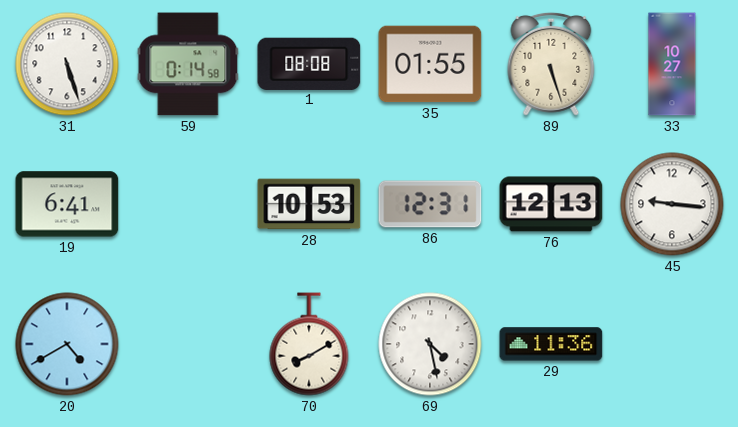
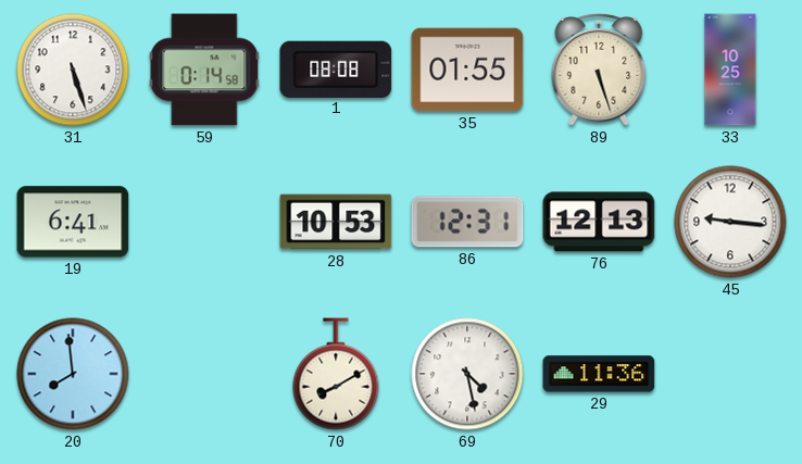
33: 10:27 -> 10:25
20: 4:40 -> 7:59
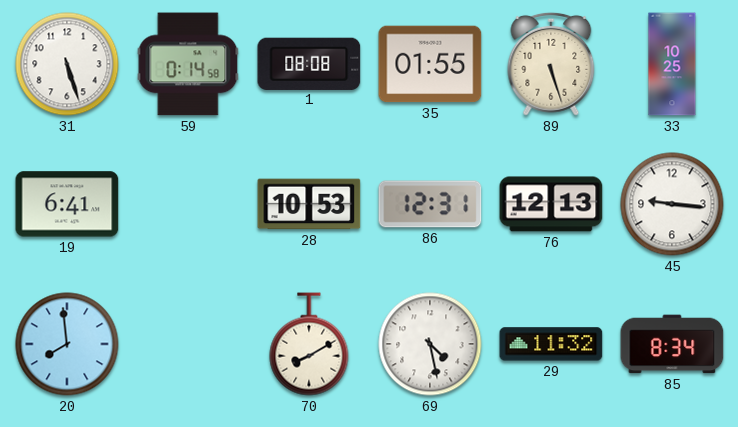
29: 11:36 -> 11:32
85: none -> 8:34
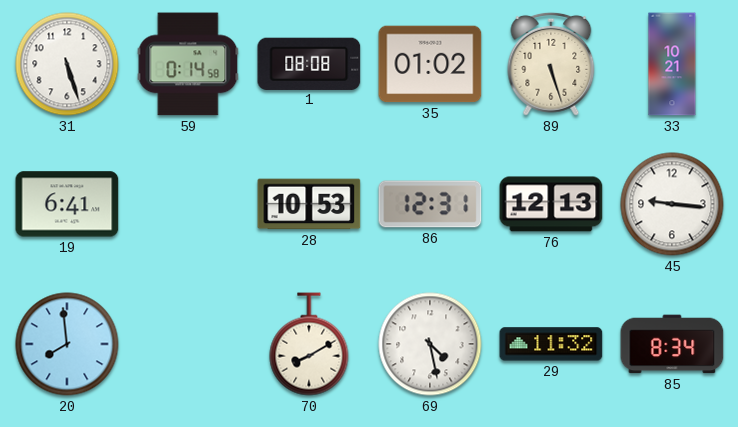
35: 01:55 -> 01:02
33: 10:25 -> 10:21
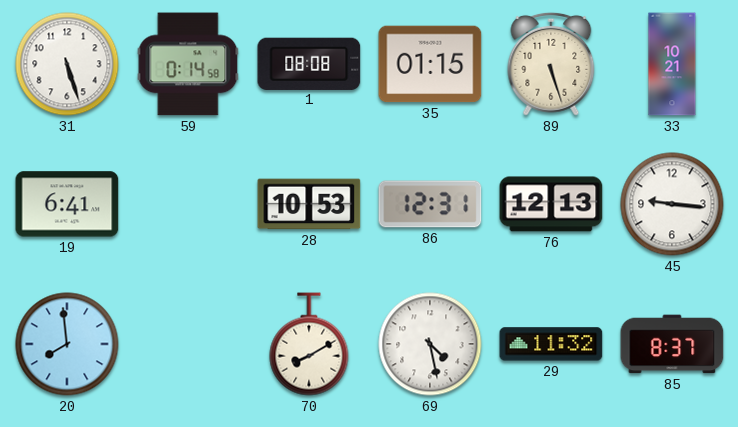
35: 01:02 -> 01:15
85: 8:34 -> 8:37
